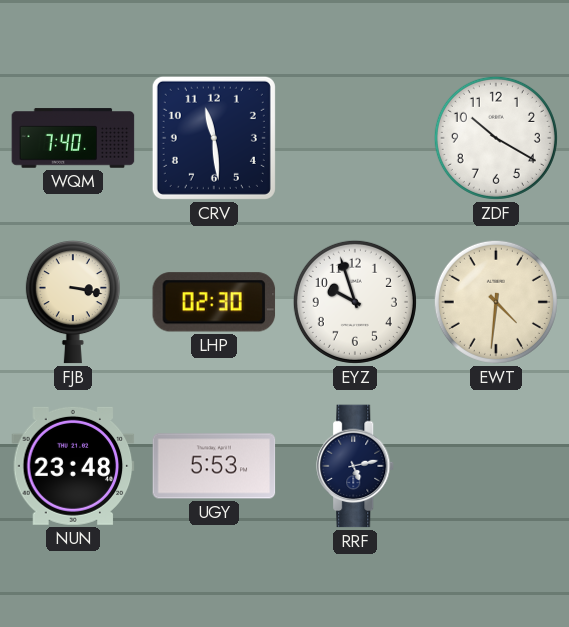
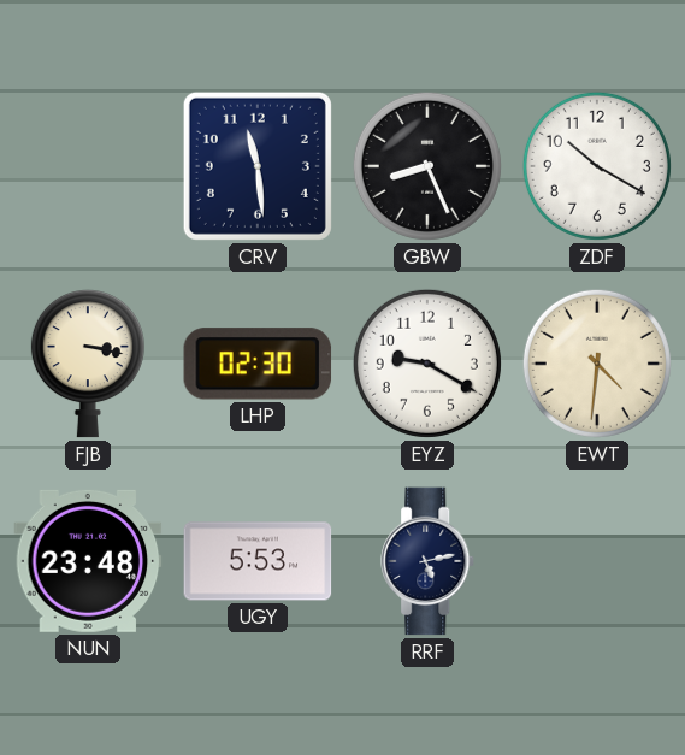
WQM: 7:40 -> none
GBW: none -> 8:26
EYZ: 9:57 -> 9:20
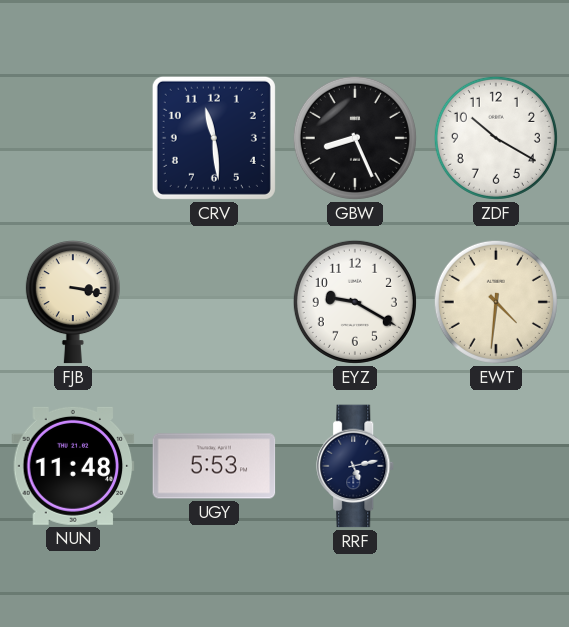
LHP: 02:30 -> none
NUN: 23:48 -> 11:48
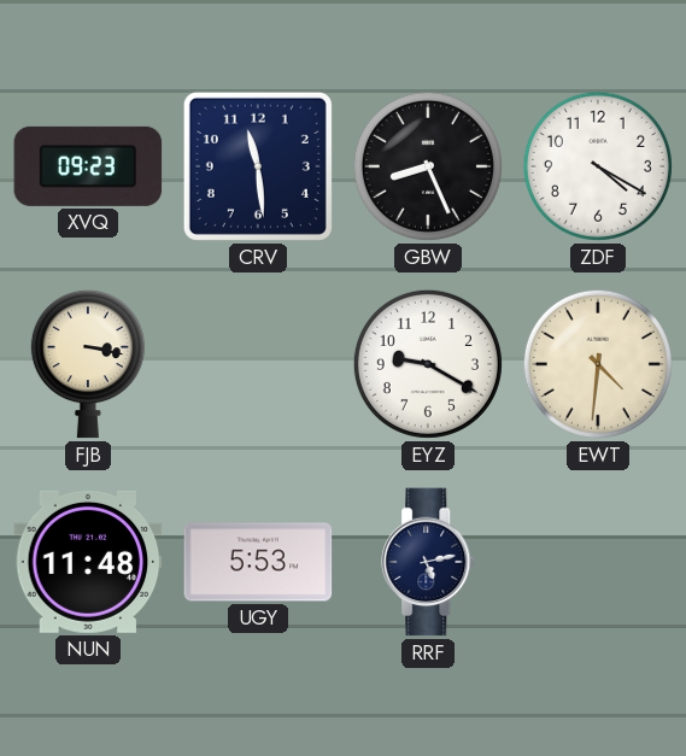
XVQ: none -> 09:23
ZDF: 10:20 -> 4:20
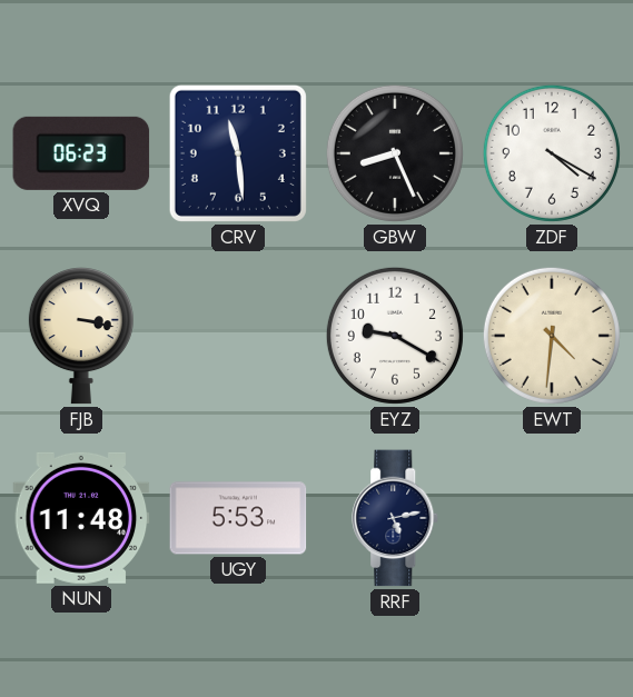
XVQ: 09:23 -> 06:23
